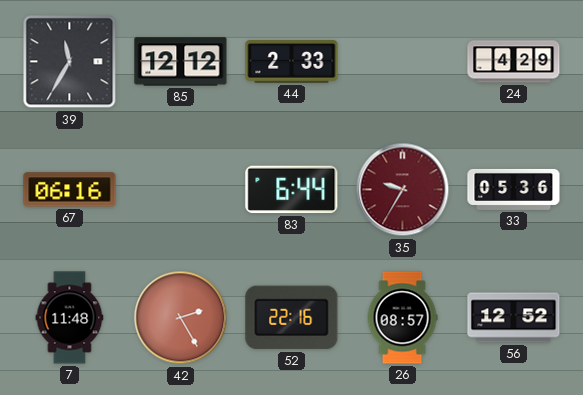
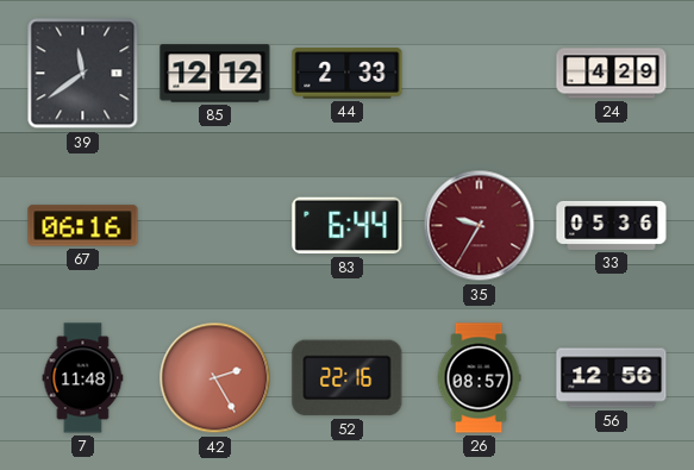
39: 11:35 -> 11:39
56: 12:52 -> 12:56
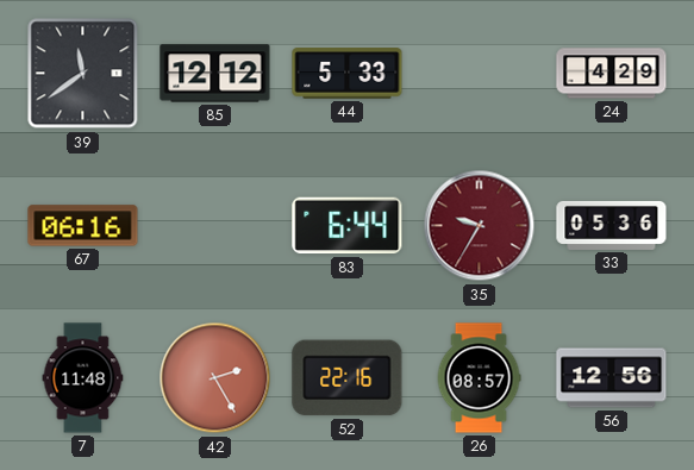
44: 2:33 -> 5:33
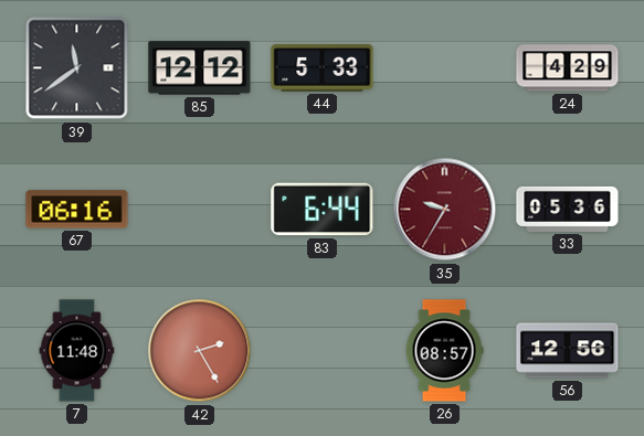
52: 22:16 -> none
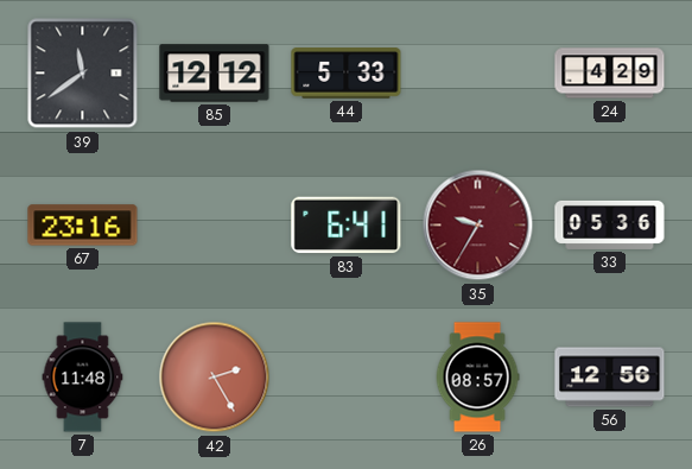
67: 06:16 -> 23:16
83: 6:44 -> 6:41
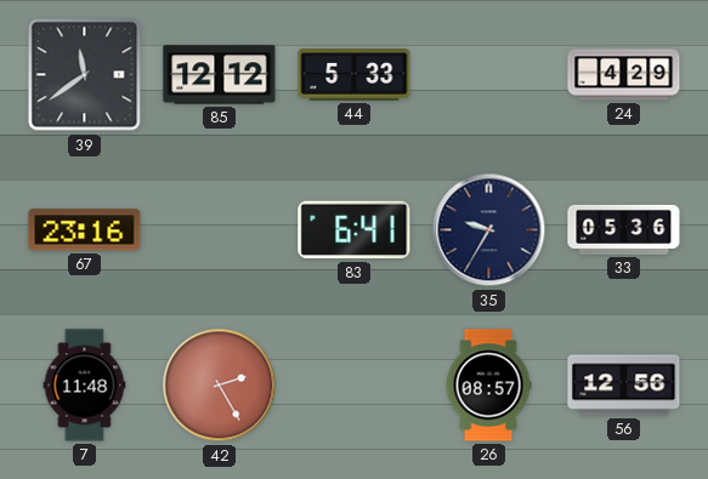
35 dial: burgundy -> navy
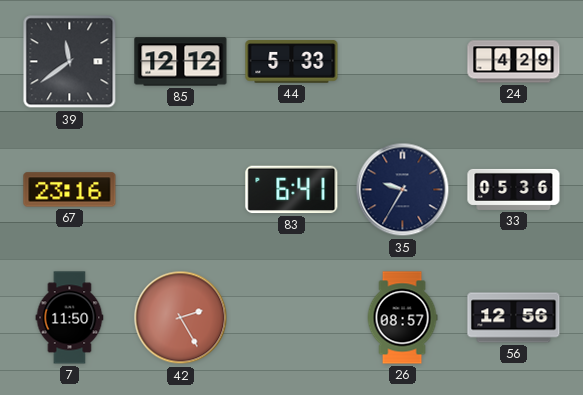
7: 11:48 -> 11:50
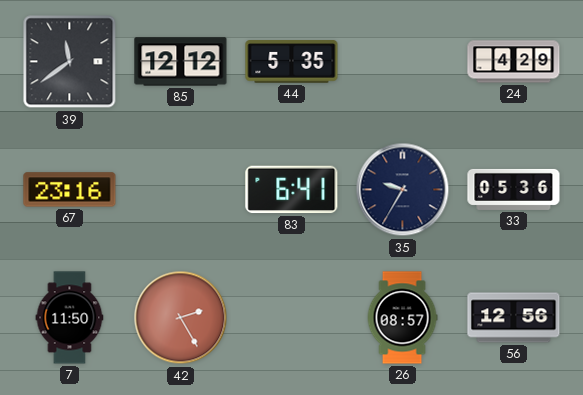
44: 5:33 -> 5:35
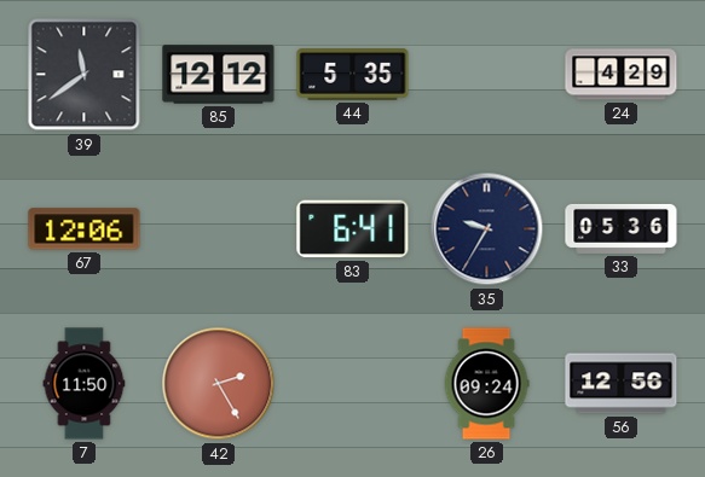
67: 23:16 -> 12:06
26: 08:57 -> 09:24
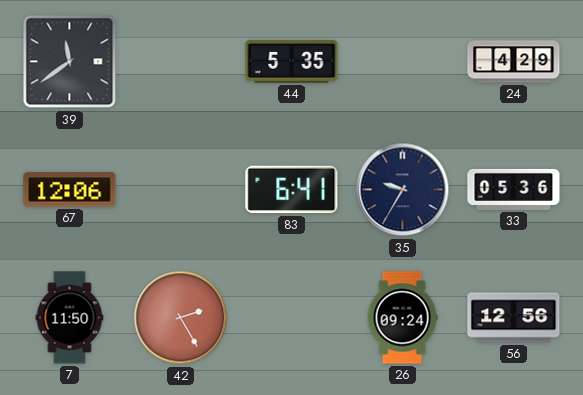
85: 12:12 -> none
